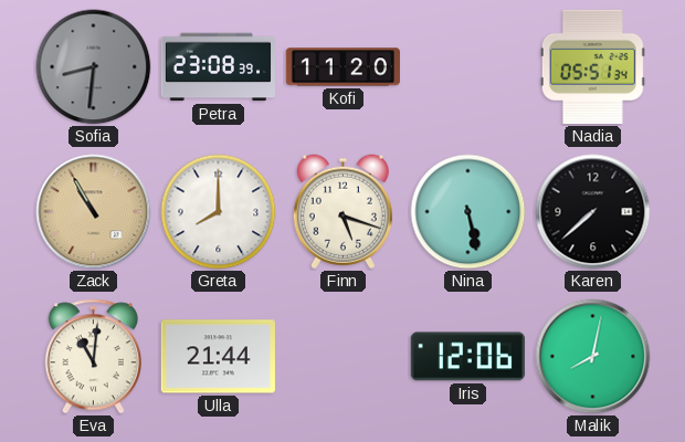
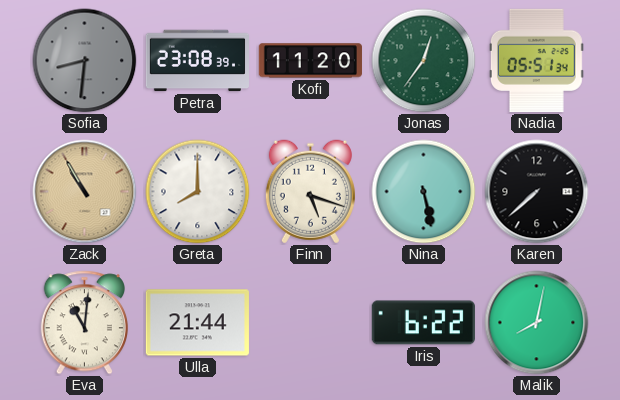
Jonas: none -> 12:36
Iris: 12:06 -> 6:22
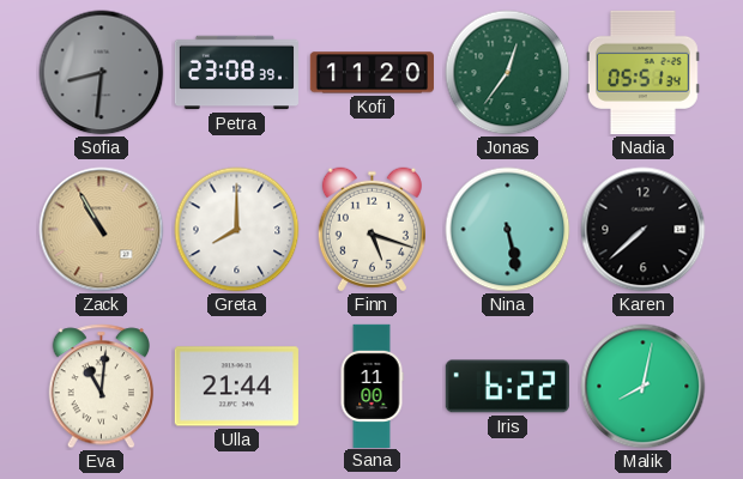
Sana: none -> 11:00
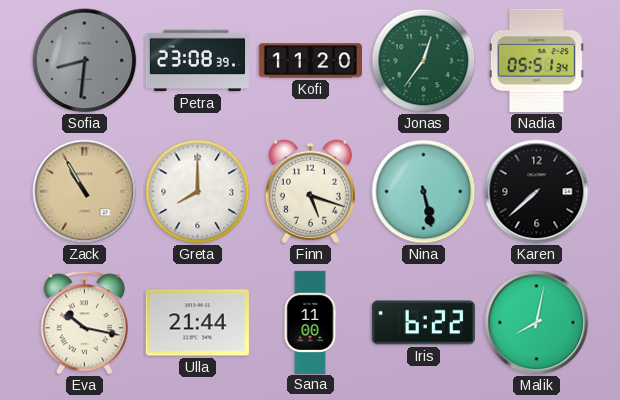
Eva: 11:01 -> 10:17
